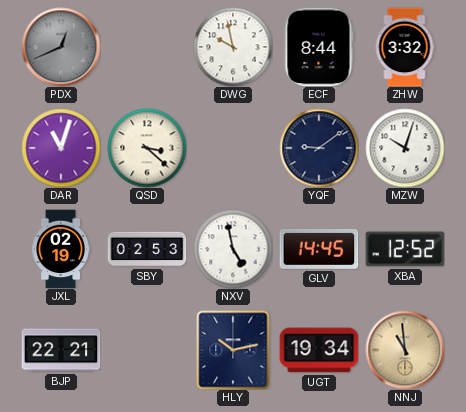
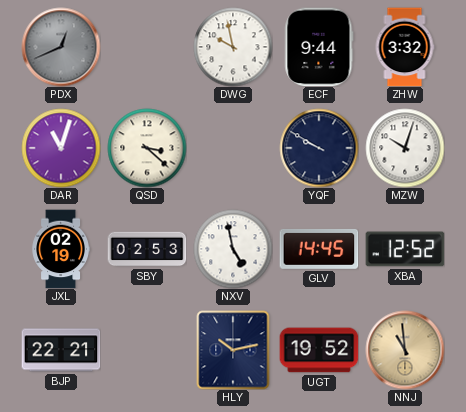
ECF: 8:44 -> 9:44
YQF: 9:09 -> 9:50
UGT: 19:34 -> 19:52
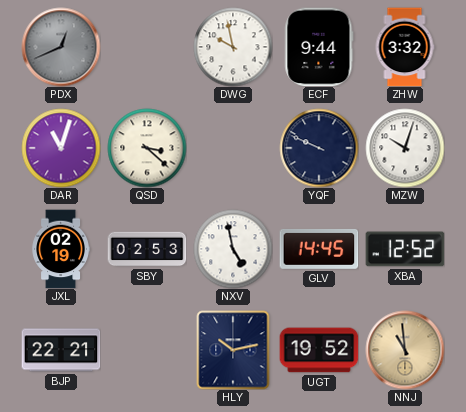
YQF: 9:50 -> 9:49
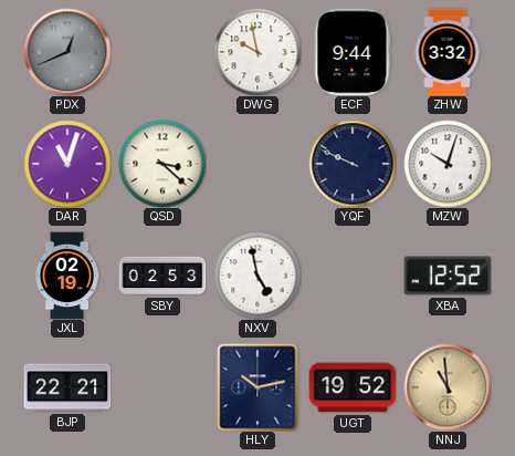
GLV: 14:45 -> none
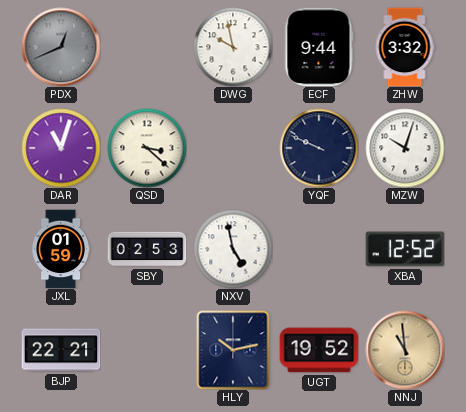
JXL: 02:19 -> 01:59
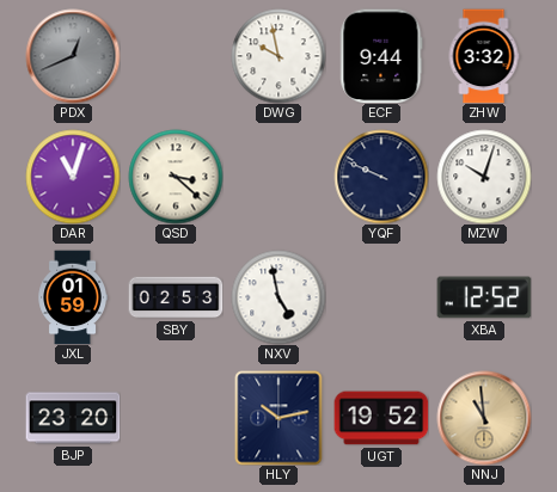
BJP: 22:21 -> 23:20
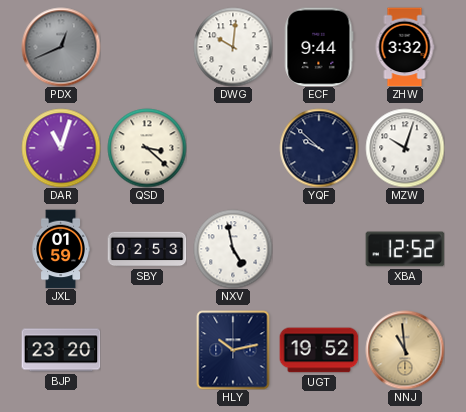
DWG: 9:58 -> 10:01
YQF: 9:49 -> 9:52
